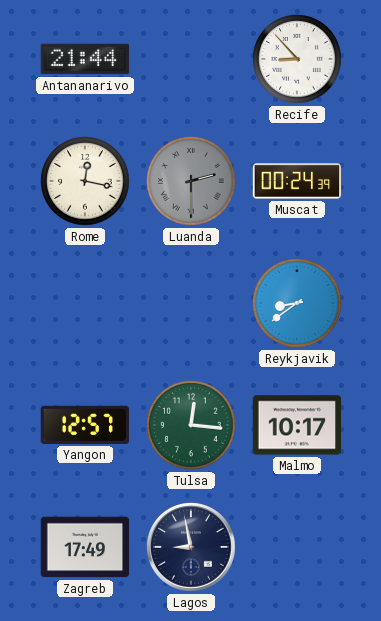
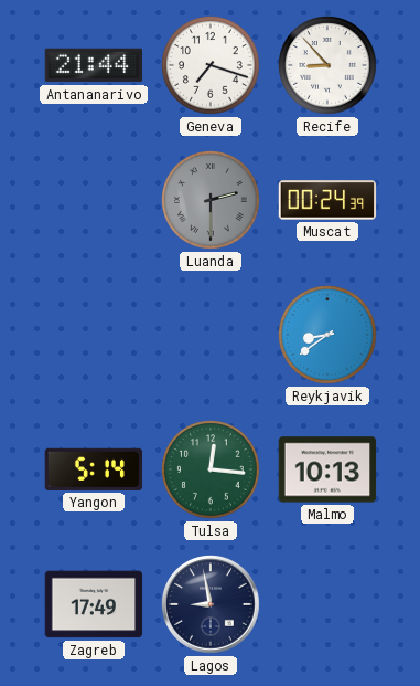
Geneva: none -> 7:18
Rome: 12:17 -> none
Yangon: 12:57 -> 5:14
Malmo: 10:17 -> 10:13
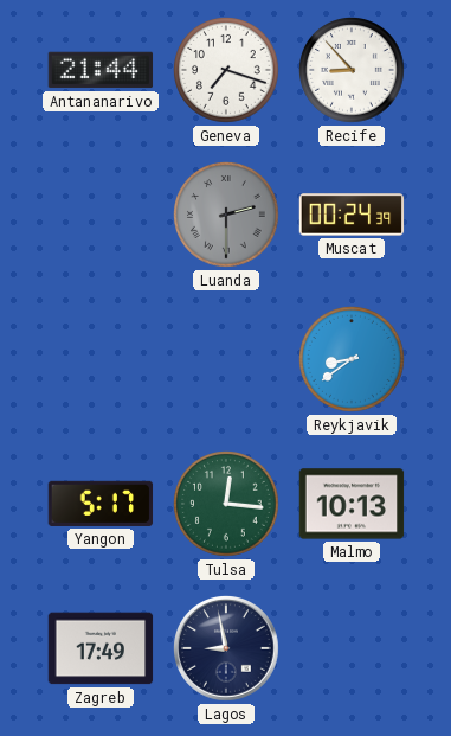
Yangon: 5:14 -> 5:17
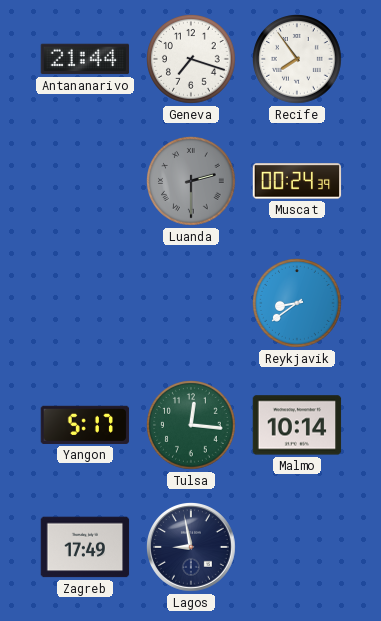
Recife: 8:53 -> 7:54
Malmo: 10:13 -> 10:14
